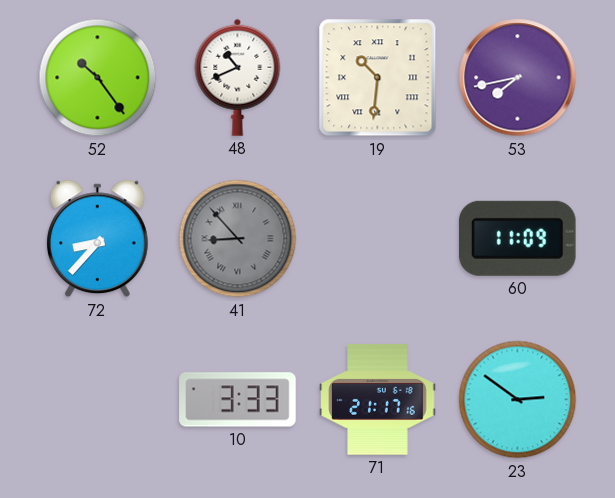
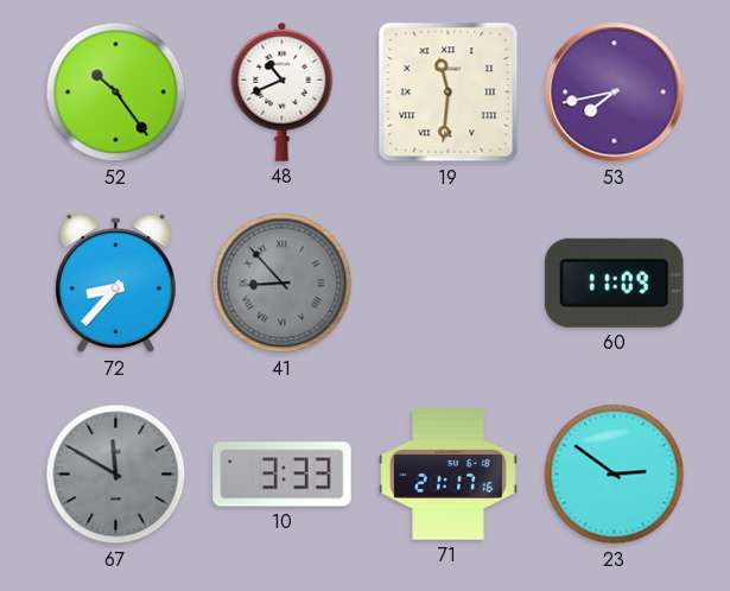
19: 10:31 -> 11:31
67: none -> 11:50
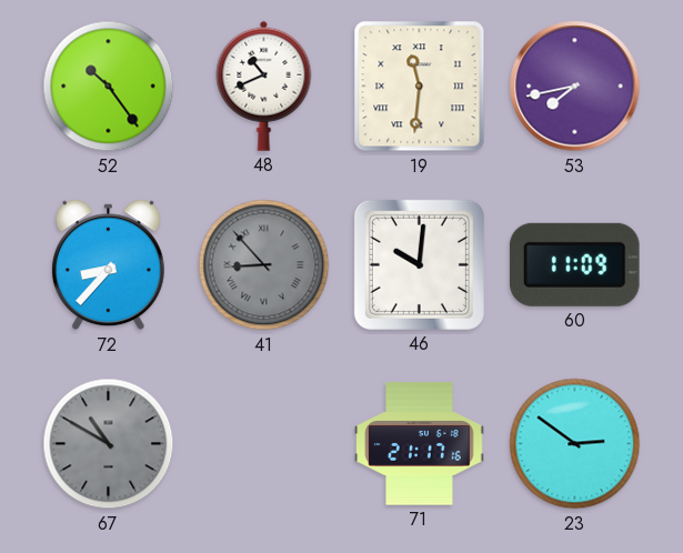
46: none -> 10:01
67: 11:50 -> 10:50
10: 3:33 -> none
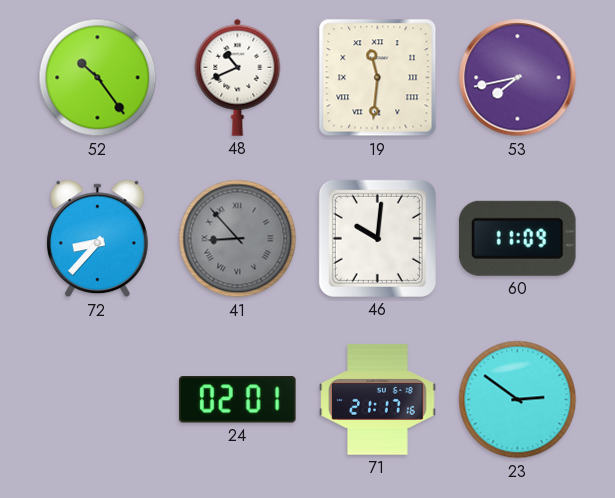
67: 10:50 -> none
24: none -> 02:01
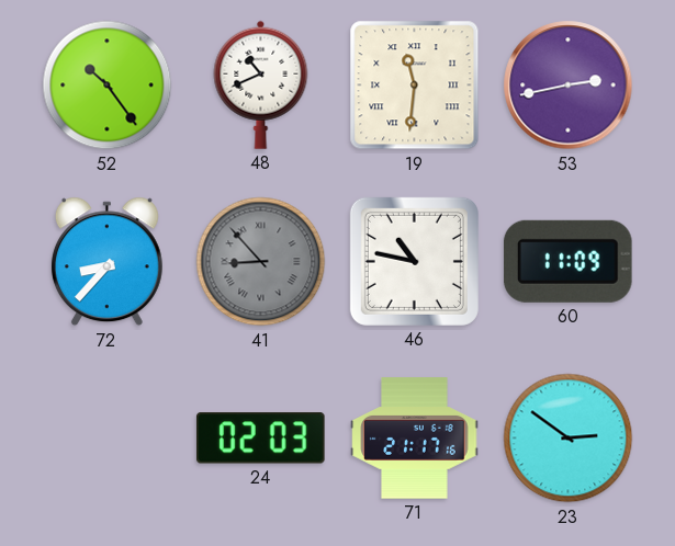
53: 7:43 -> 2:43
46: 10:01 -> 10:47
24: 02:01 -> 02:03
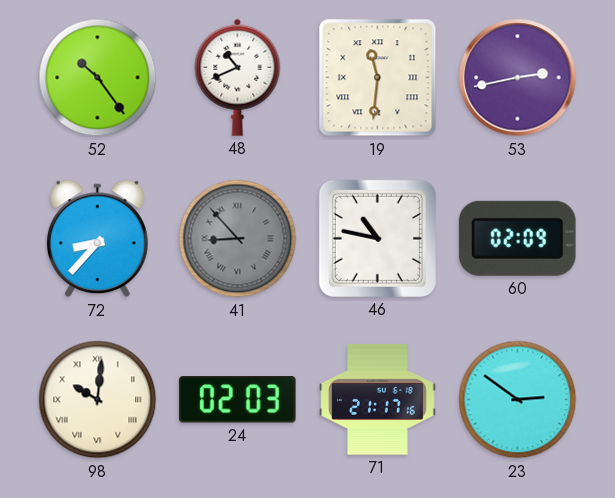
60: 11:09 -> 02:09
98: none -> 10:01
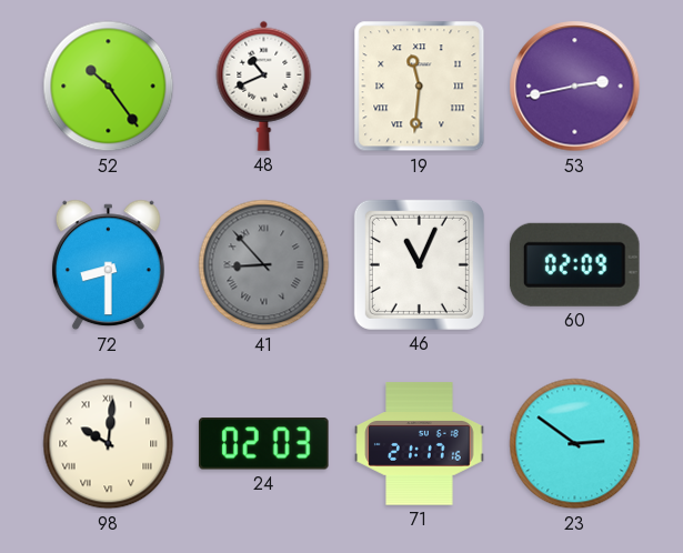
72: 8:37 -> 8:30
46: 10:47 -> 11:04
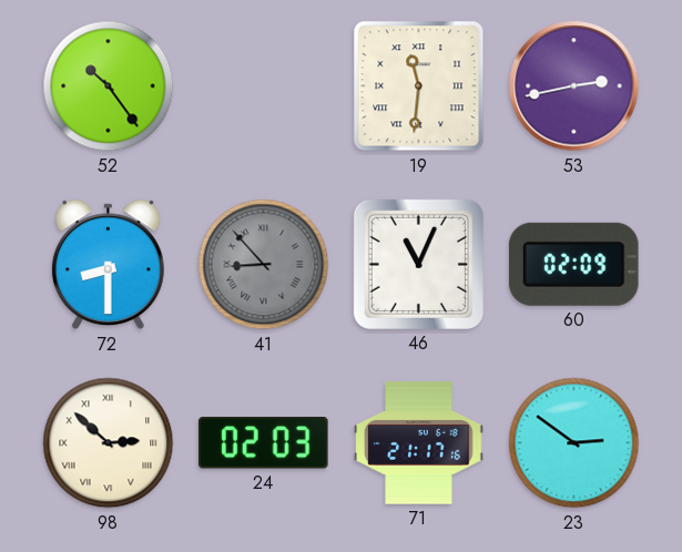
48: 10:41 -> none
98: 10:01 -> 2:52
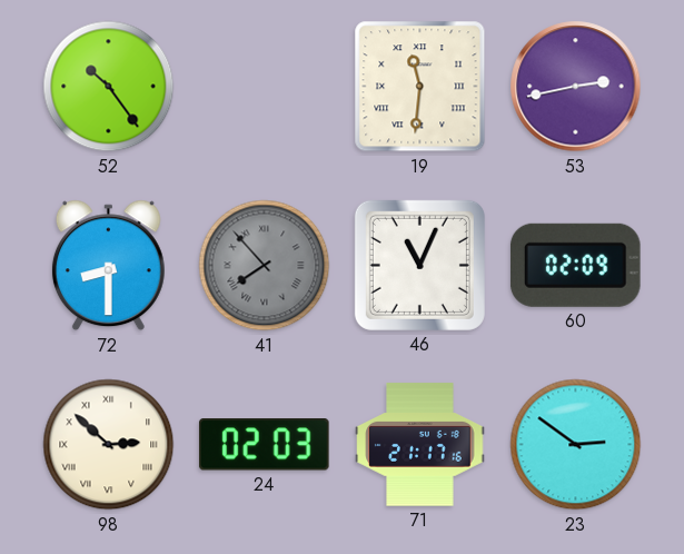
41: 8:53 -> 7:53
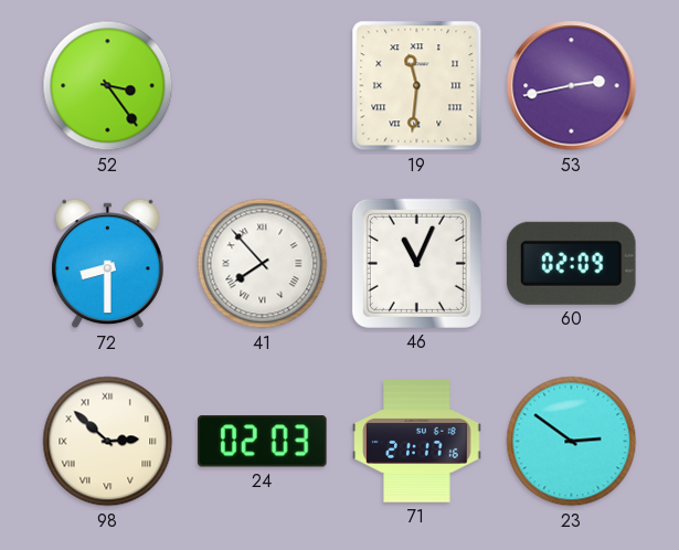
52: 10:24 -> 3:24
41 dial: grey -> white
